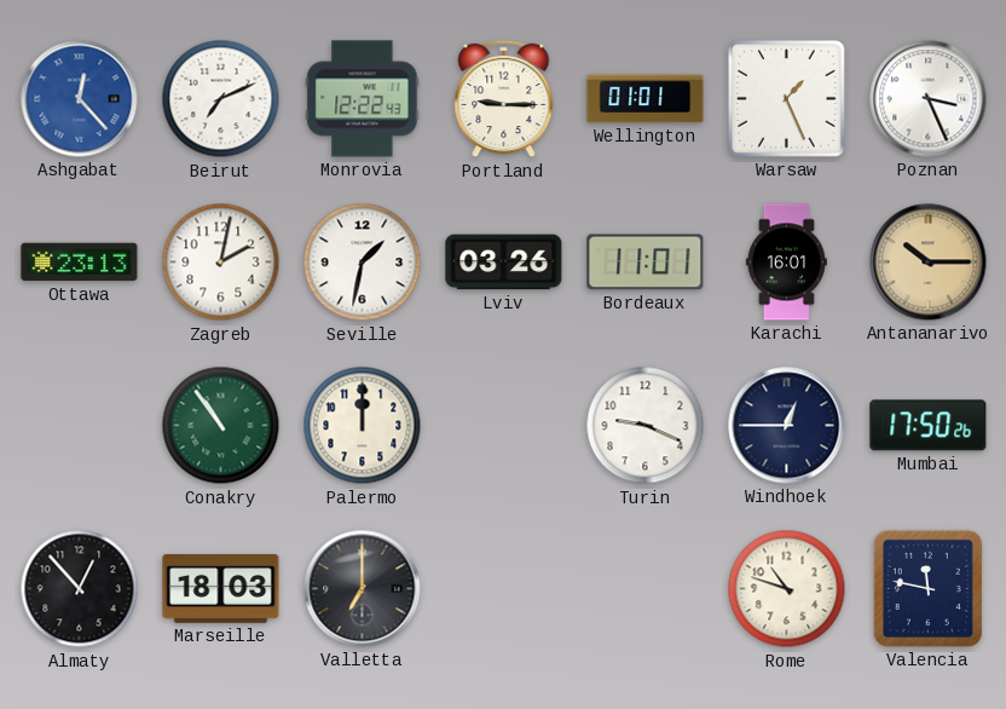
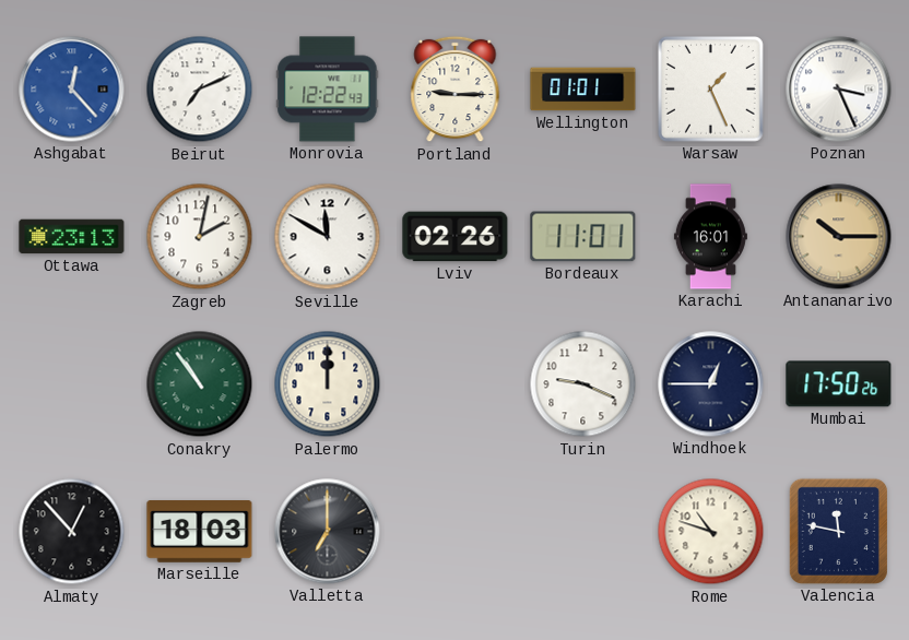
Seville: 1:32 -> 11:50
Lviv: 03:26 -> 02:26
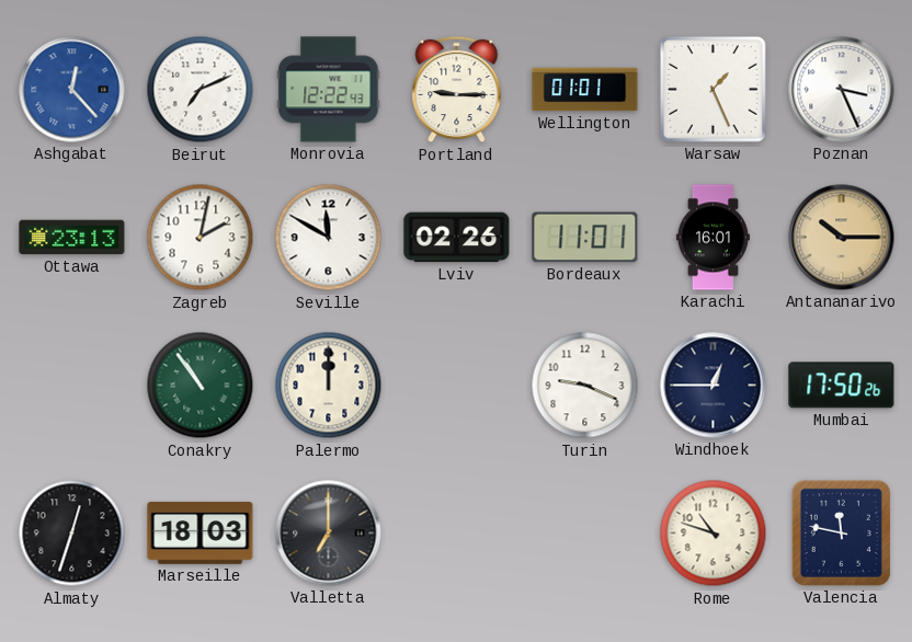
Almaty: 12:53 -> 12:33
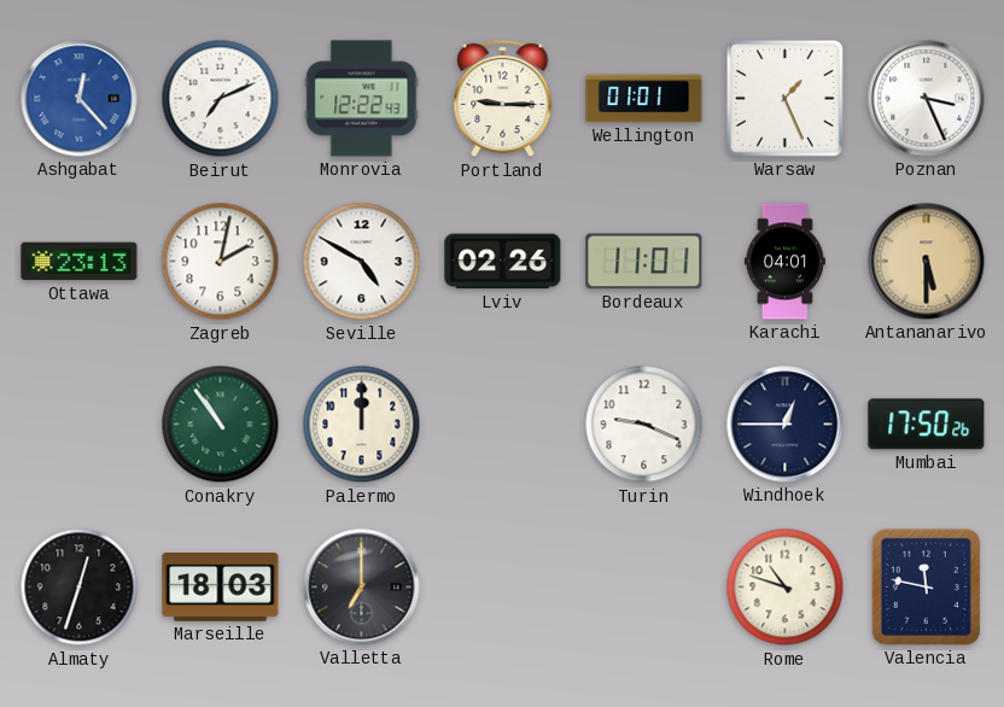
Seville: 11:50 -> 4:50
Karachi: 16:01 -> 04:01
Antananarivo: 10:15 -> 5:30
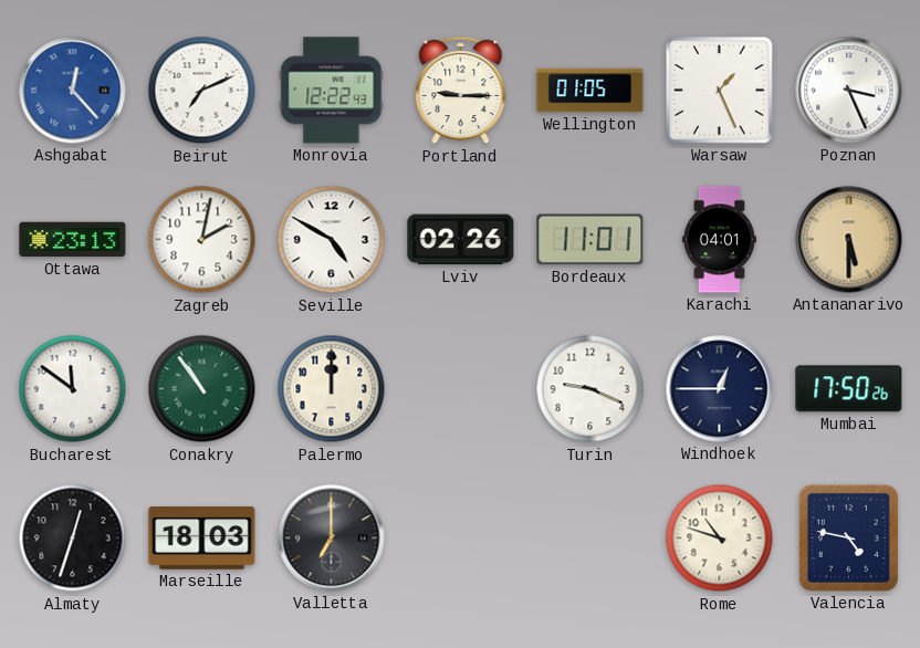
Wellington: 01:01 -> 01:05
Bucharest: none -> 11:51
Valencia: 11:47 -> 4:47
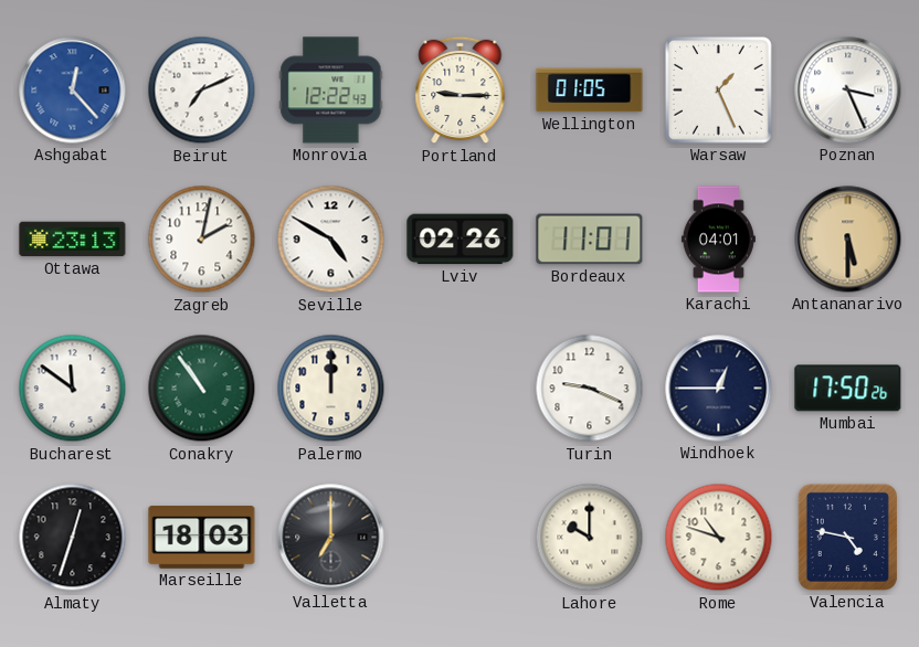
Lahore: none -> 10:00
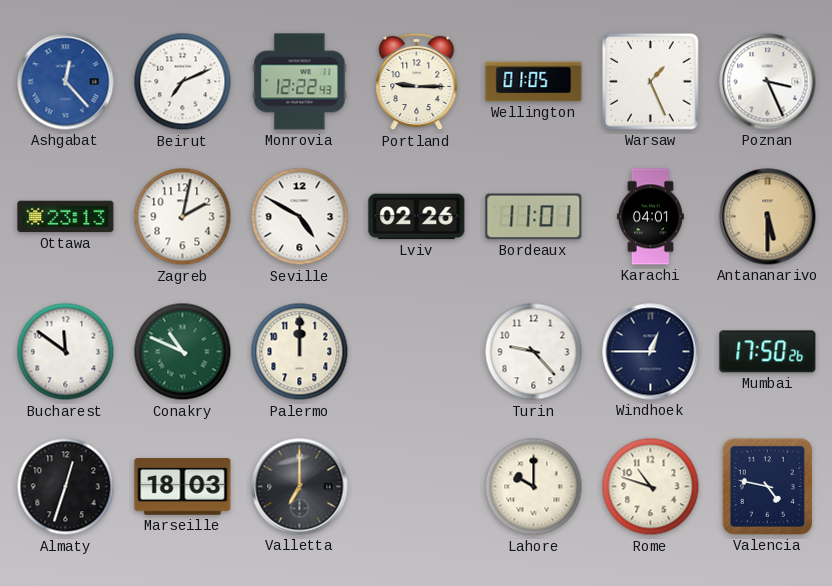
Conakry: 10:54 -> 10:49
Turin: 9:19 -> 9:23
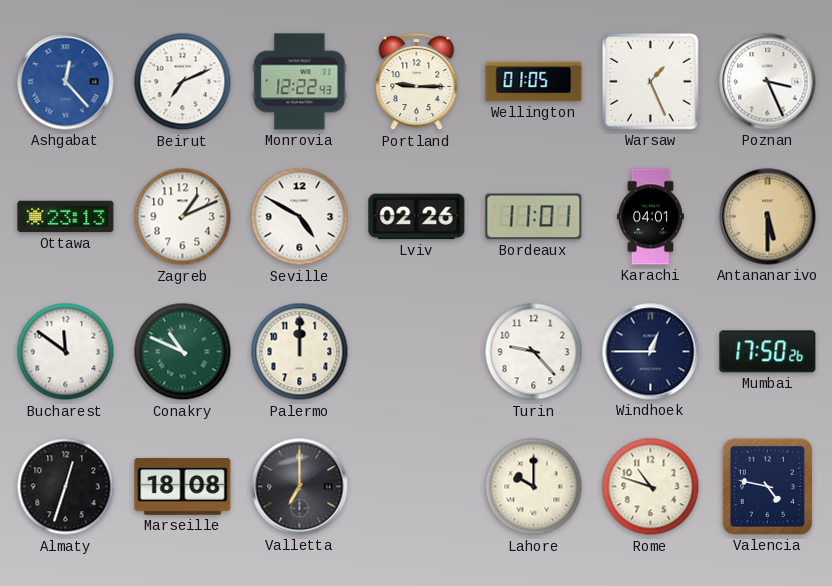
Zagreb: 2:02 -> 1:11
Marseille: 18:03 -> 18:08
